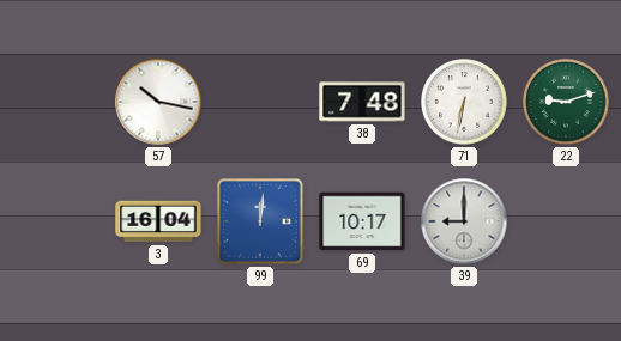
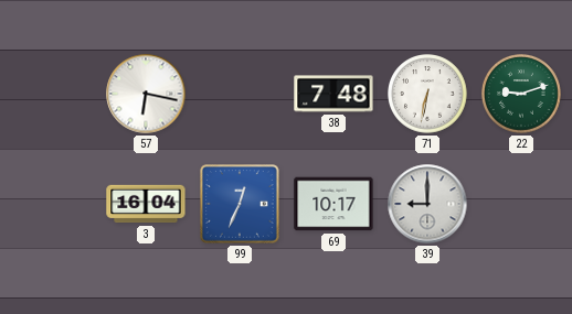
57: 10:17 -> 6:17
99: 12:01 -> 12:34
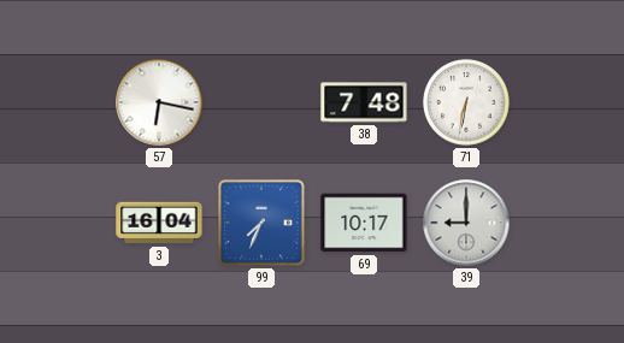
22: 9:12 -> none
99: 12:34 -> 7:34
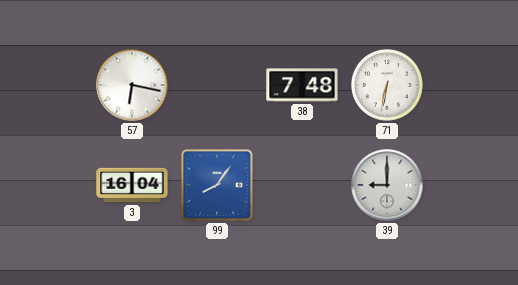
99: 7:34 -> 8:06
69: 10:17 -> none
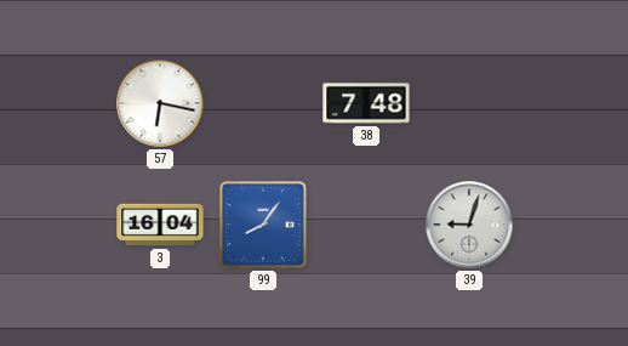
71: 6:32 -> none
39: 9:00 -> 9:03
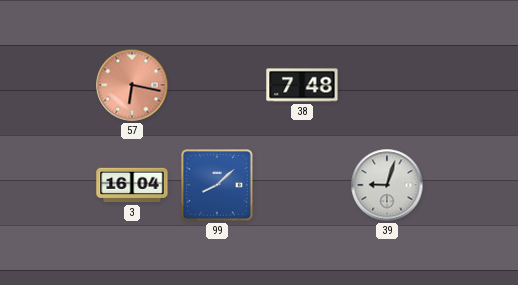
57 dial: white -> salmon
99: 8:06 -> 8:08
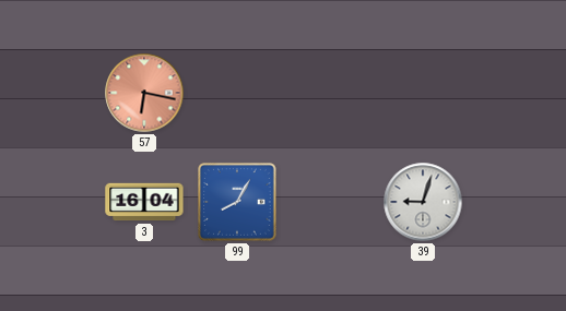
38: 7:48 -> none
99: 8:08 -> 8:05
